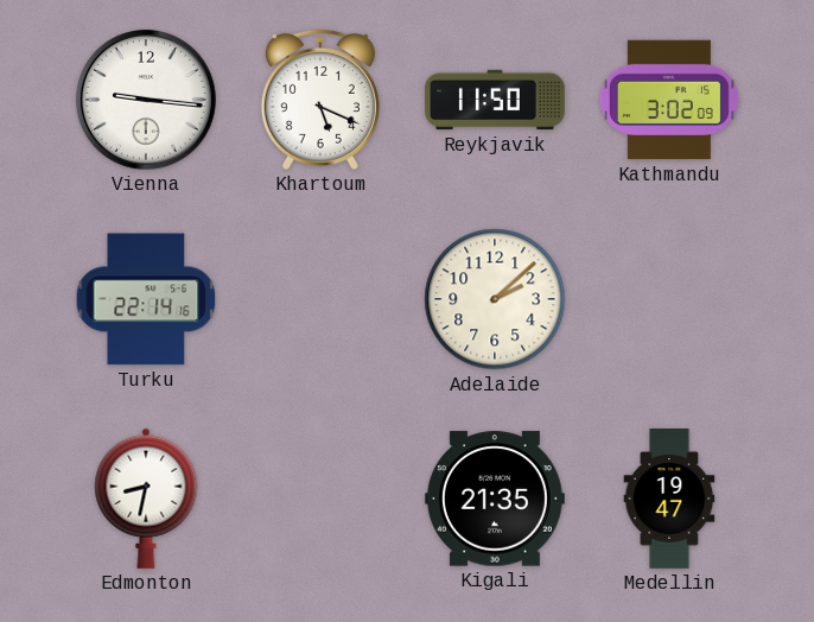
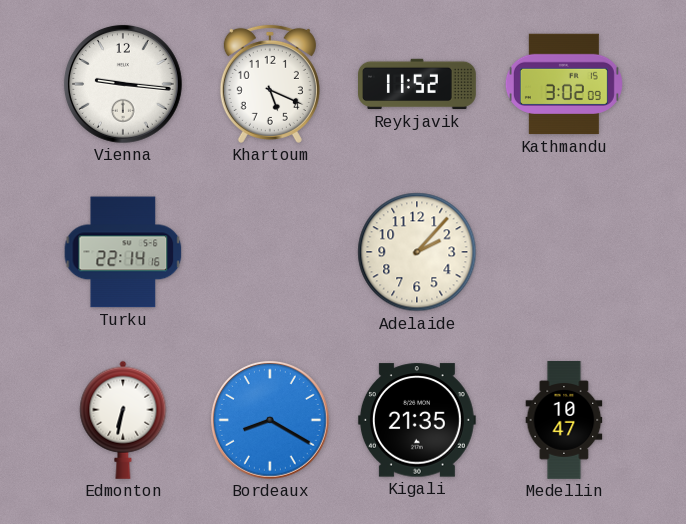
Reykjavik: 11:50 -> 11:52
Adelaide: 2:08 -> 2:07
Edmonton: 8:32 -> 6:32
Bordeaux: none -> 8:20
Medellin: 19:47 -> 10:47
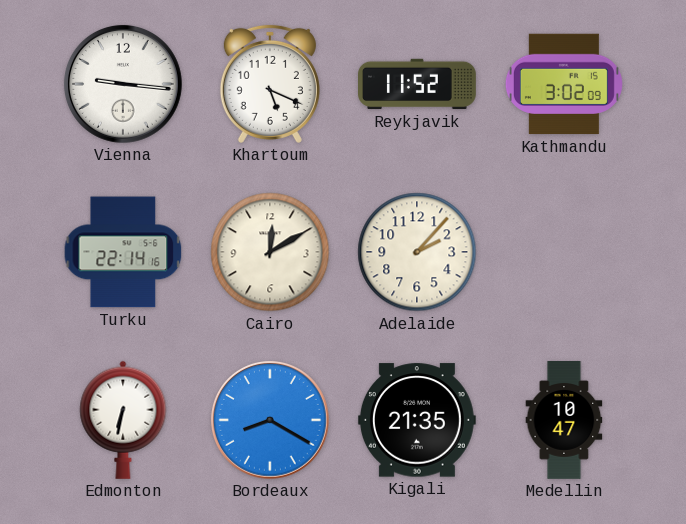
Cairo: none -> 12:10
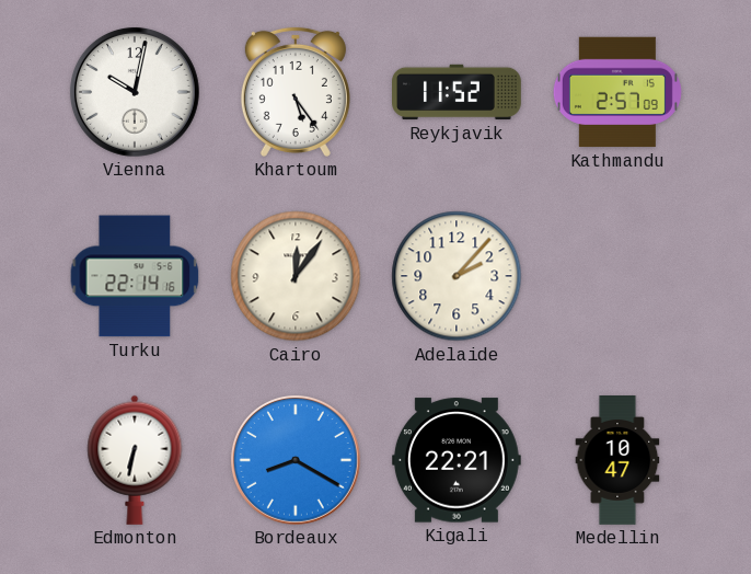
Vienna: 9:16 -> 10:02
Khartoum: 5:19 -> 5:24
Kathmandu: 3:02 -> 2:57
Cairo: 12:10 -> 12:06
Kigali: 21:35 -> 22:21
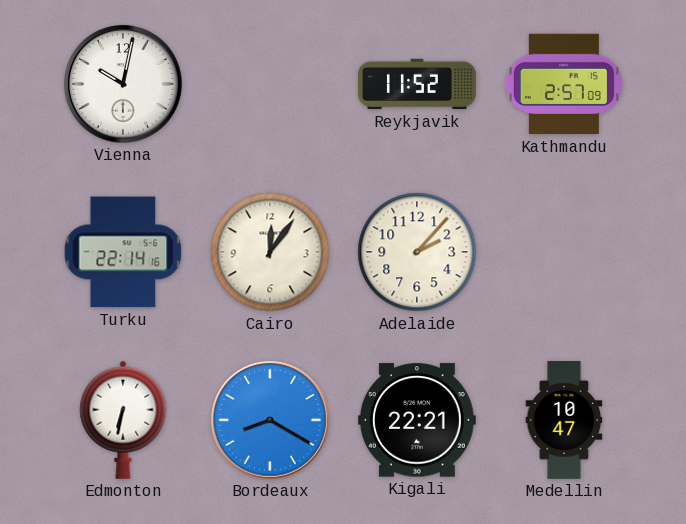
Khartoum: 5:24 -> none
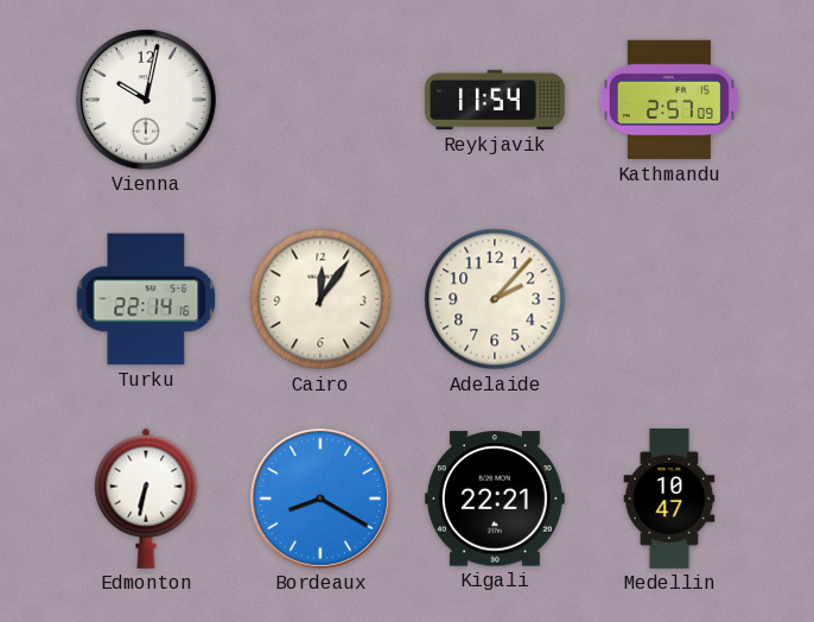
Reykjavik: 11:52 -> 11:54
